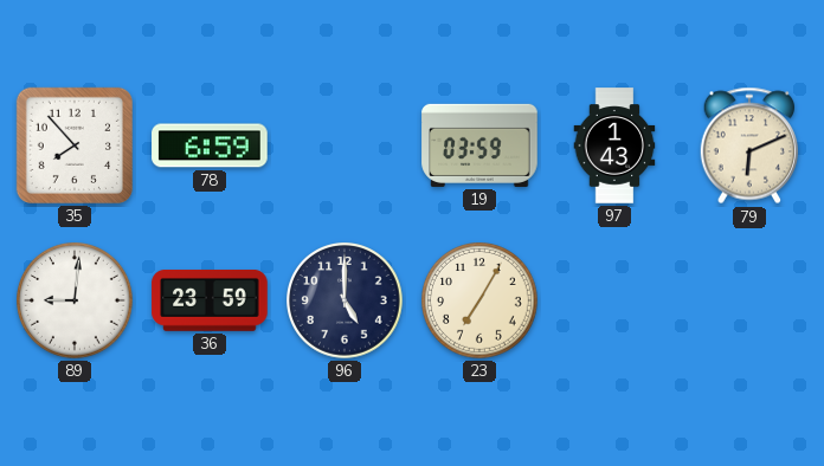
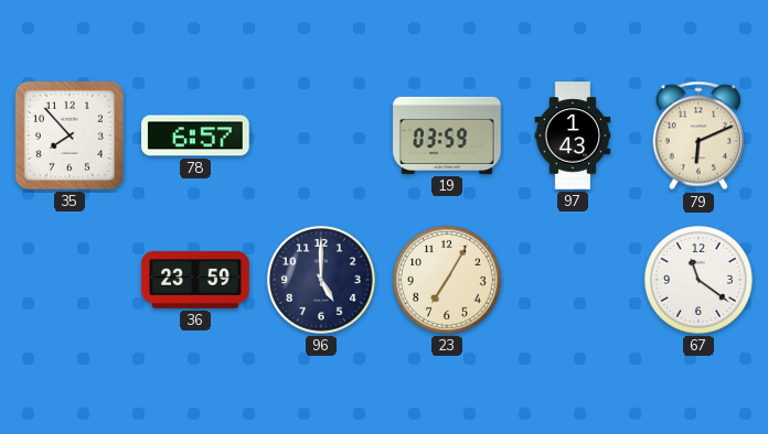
78: 6:59 -> 6:57
89: 9:01 -> none
67: none -> 11:21
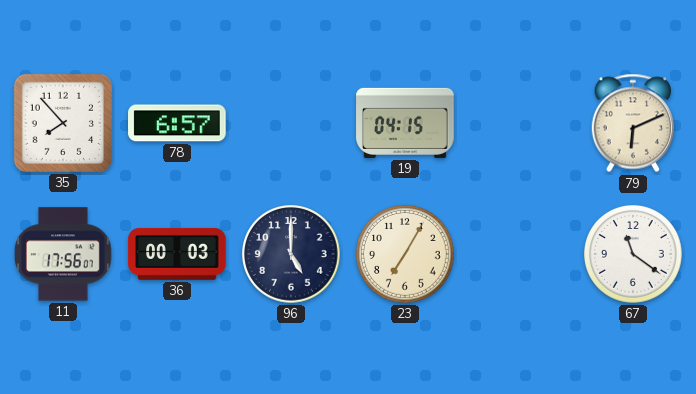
19: 03:59 -> 04:15
97: 1:43 -> none
11: none -> 17:56
36: 23:59 -> 00:03
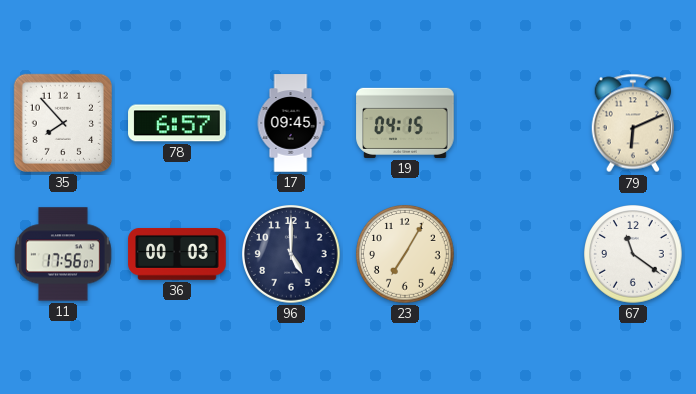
17: none -> 09:45
